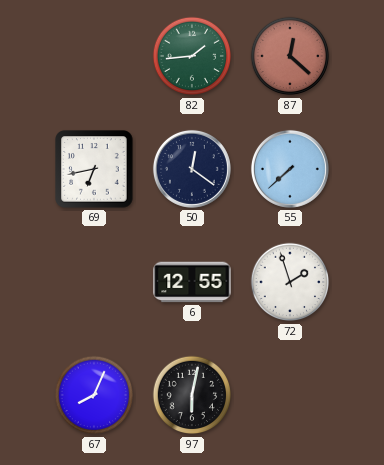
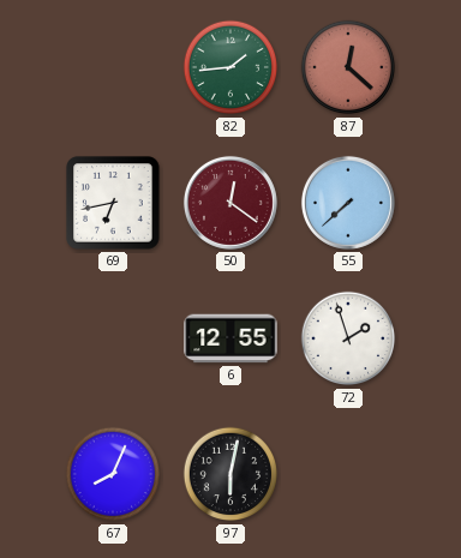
50 dial: navy -> burgundy
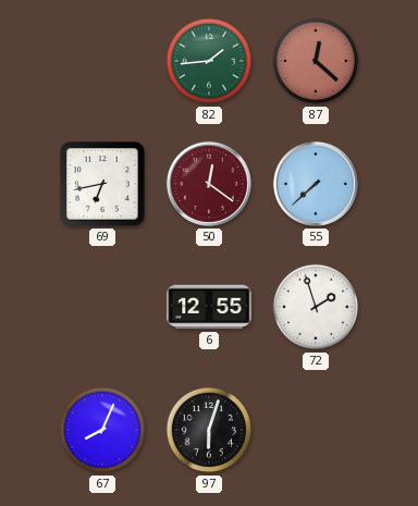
97: 6:02 -> 6:03
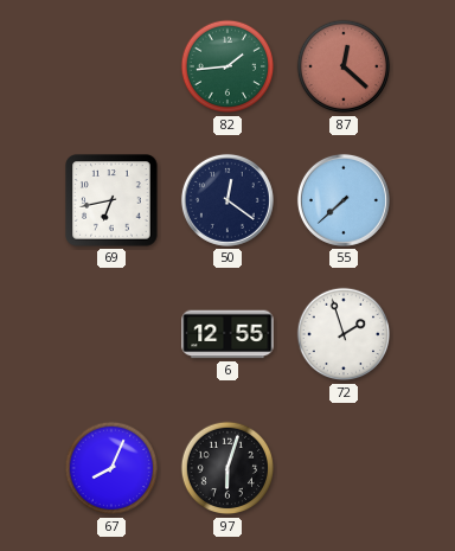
50 dial: burgundy -> navy
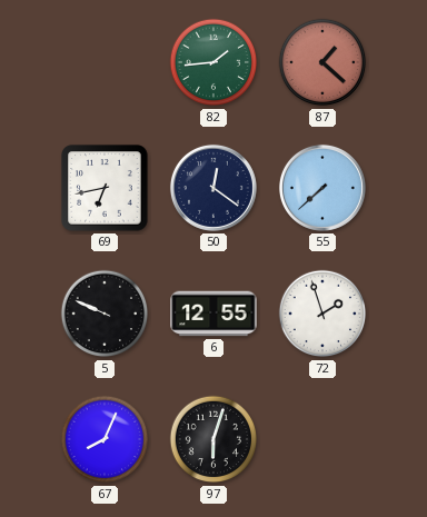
87: 12:22 -> 1:22
5: none -> 9:49
